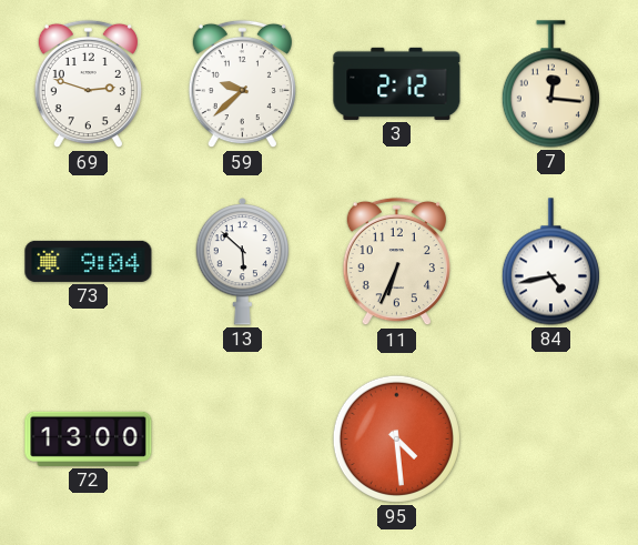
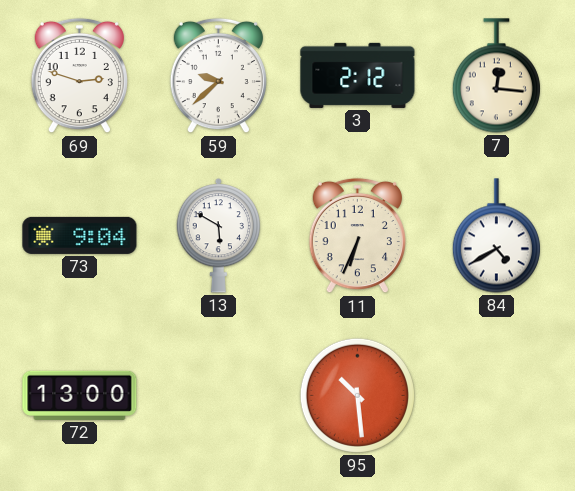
13: 5:52 -> 5:50
84: 4:43 -> 4:40
95: 4:29 -> 10:29
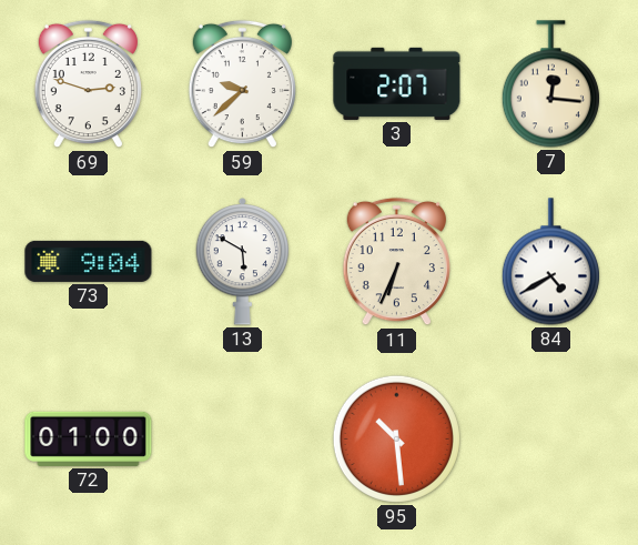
3: 2:12 -> 2:07
72: 13:00 -> 01:00
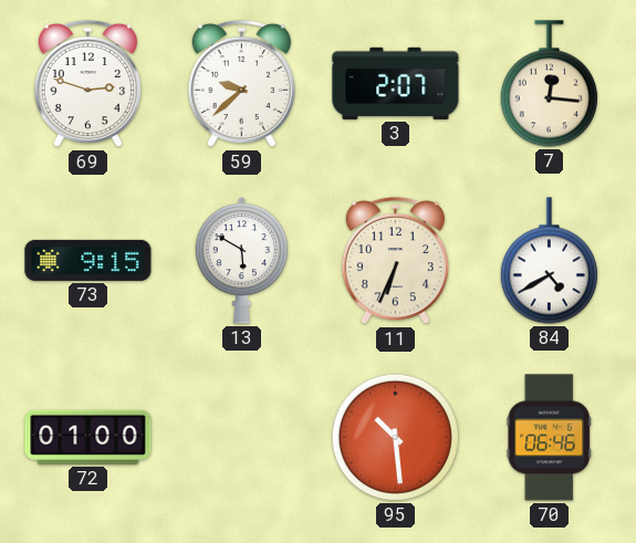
73: 9:04 -> 9:15
70: none -> 06:46
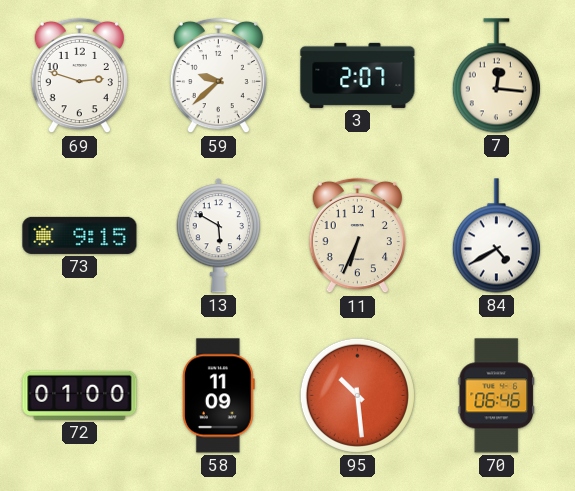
58: none -> 11:09
